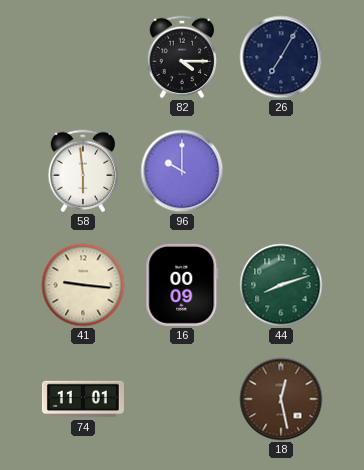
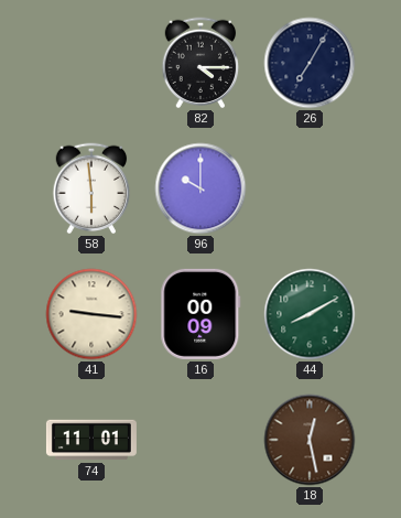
44: 8:12 -> 8:10
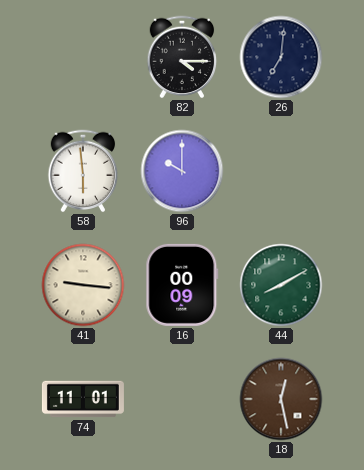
26: 7:05 -> 7:01
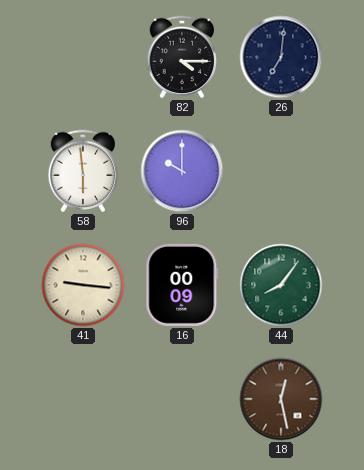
44: 8:10 -> 8:06
74: 11:01 -> none
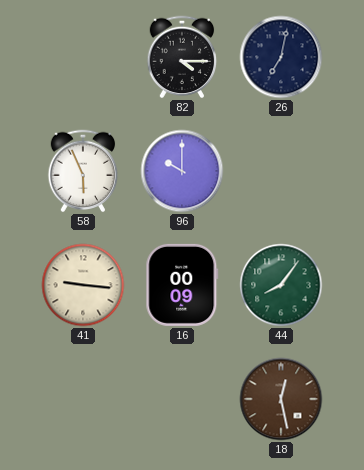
26: 7:01 -> 7:02
58: 5:59 -> 5:56
